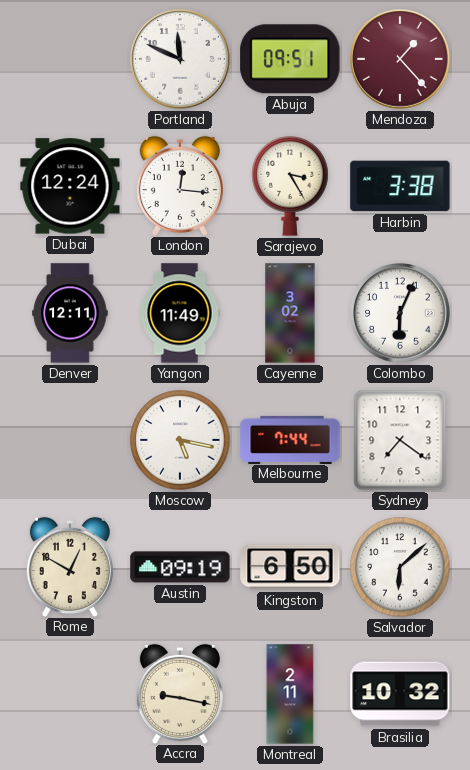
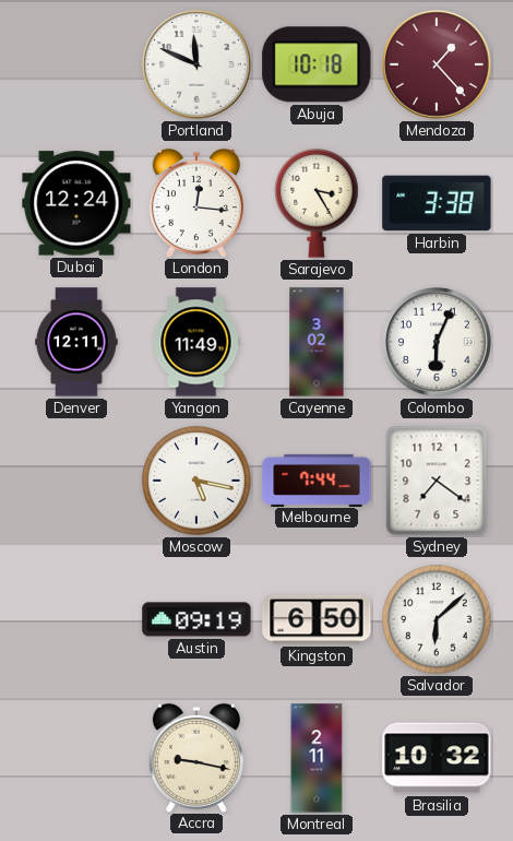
Abuja: 09:51 -> 10:18
Rome: 12:50 -> none
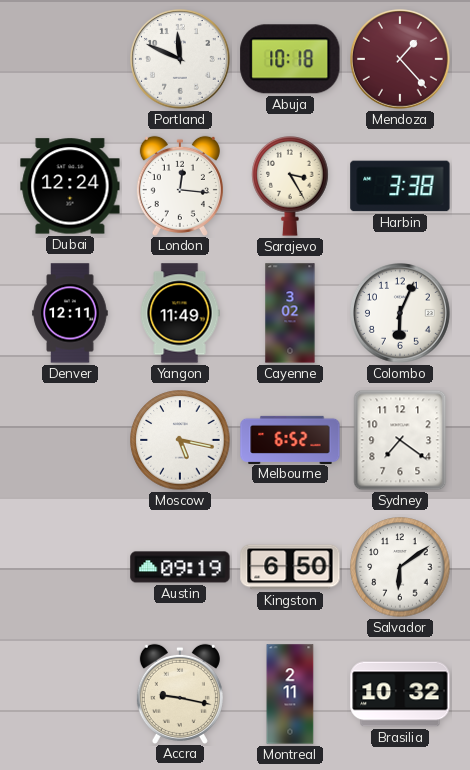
Melbourne: 7:44 -> 6:52
Salvador: 6:08 -> 6:09
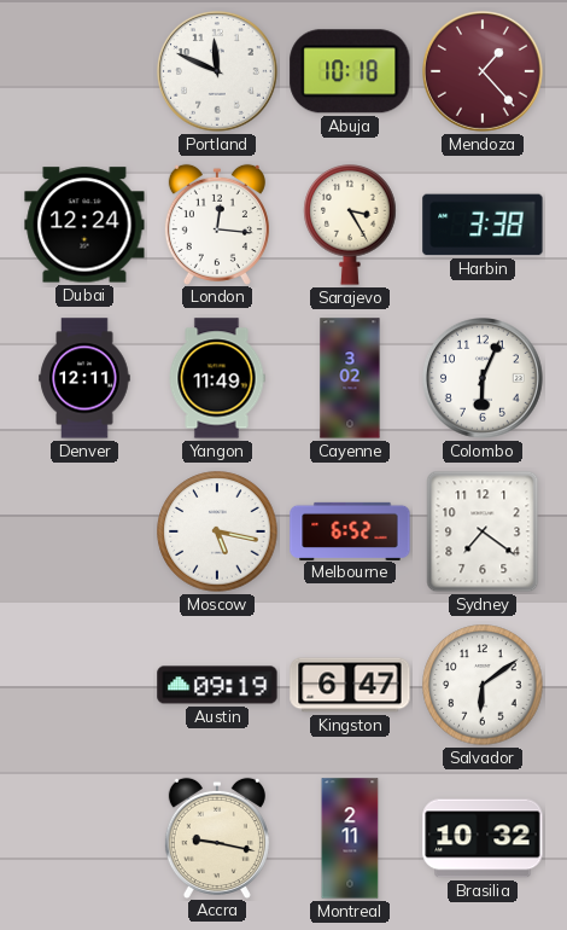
Kingston: 6:50 -> 6:47
